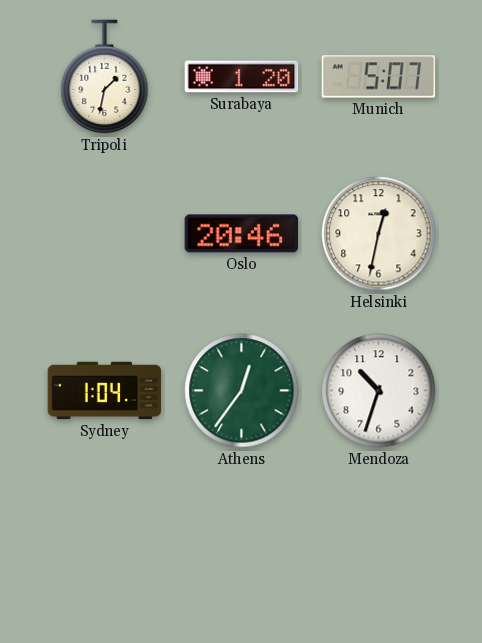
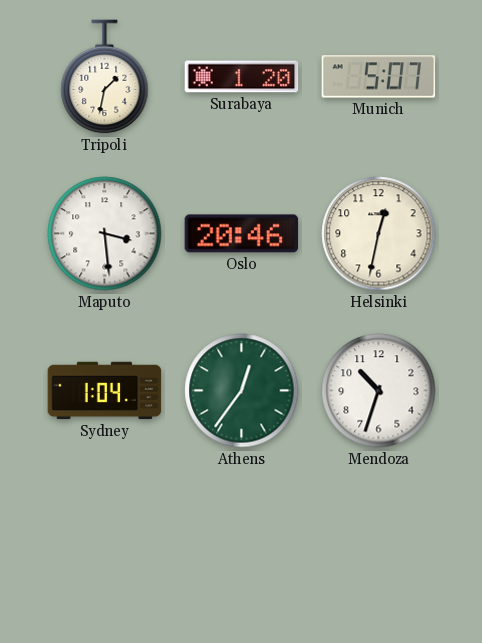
Maputo: none -> 3:29
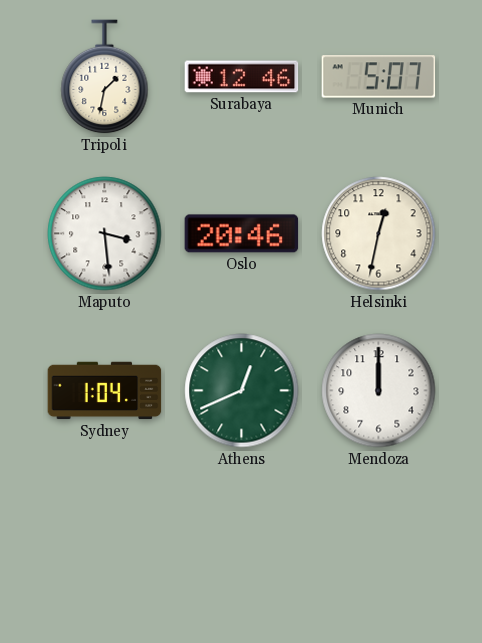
Surabaya: 1:20 -> 12:46
Athens: 12:36 -> 12:41
Mendoza: 10:33 -> 12:00
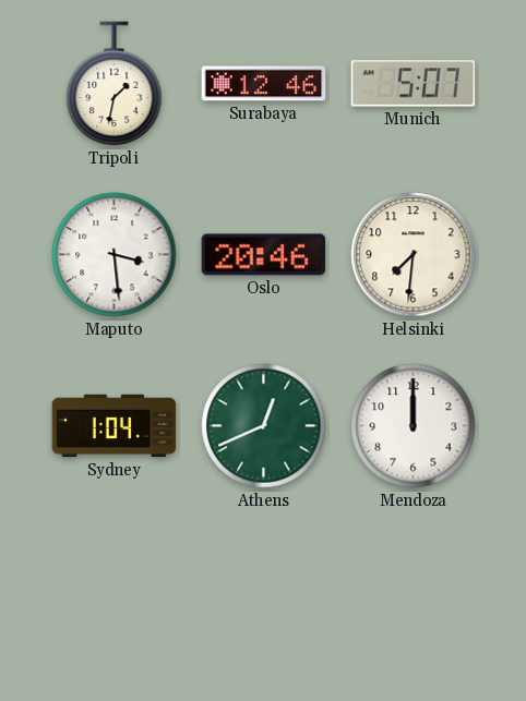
Helsinki: 12:32 -> 7:31
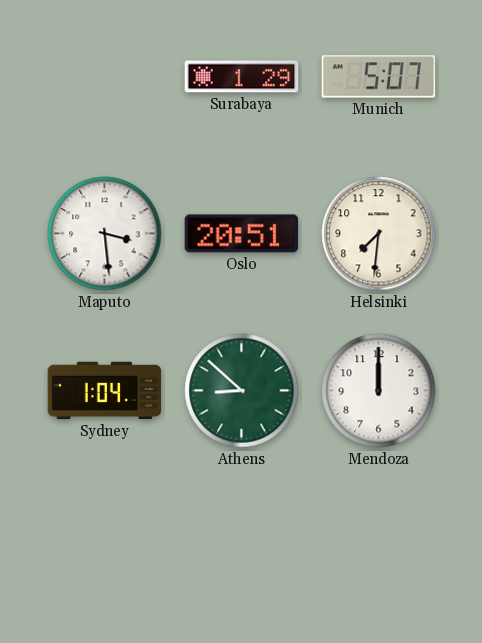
Tripoli: 1:32 -> none
Surabaya: 12:46 -> 1:29
Oslo: 20:46 -> 20:51
Athens: 12:41 -> 8:52
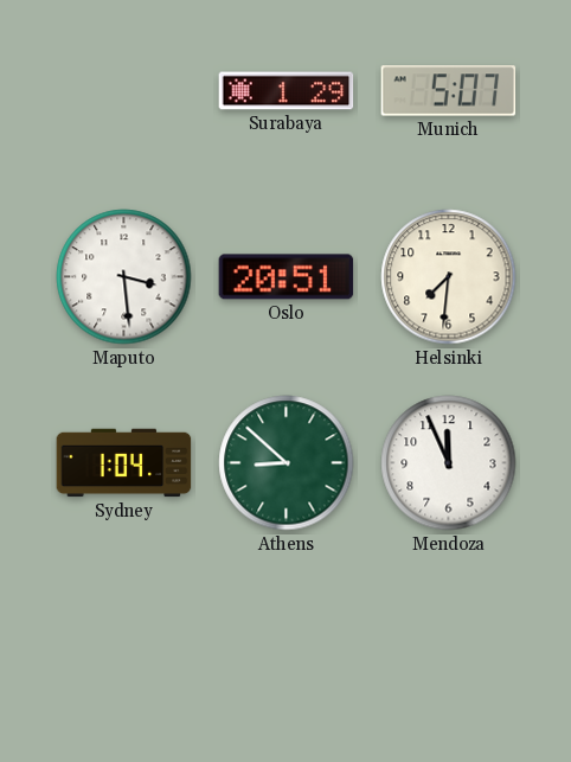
Mendoza: 12:00 -> 11:56
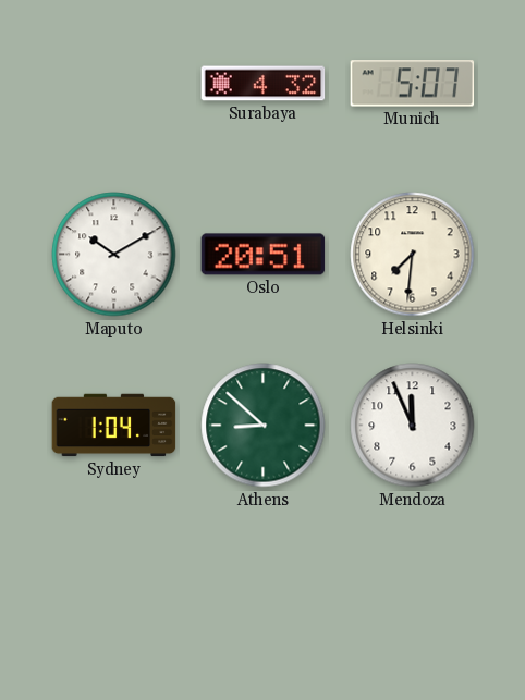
Surabaya: 1:29 -> 4:32
Maputo: 3:29 -> 10:10
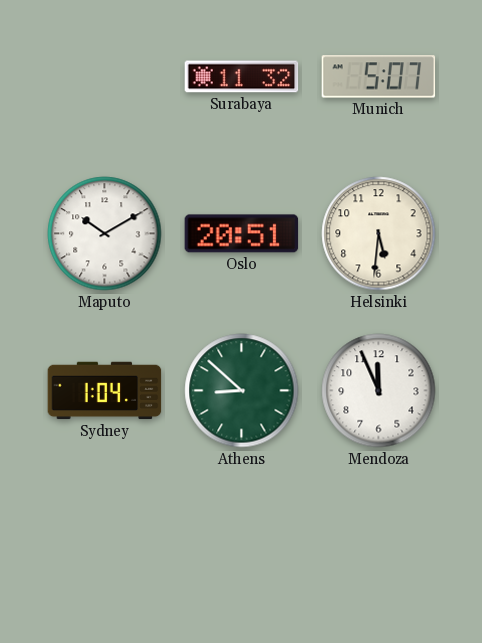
Surabaya: 4:32 -> 11:32
Helsinki: 7:31 -> 5:31
